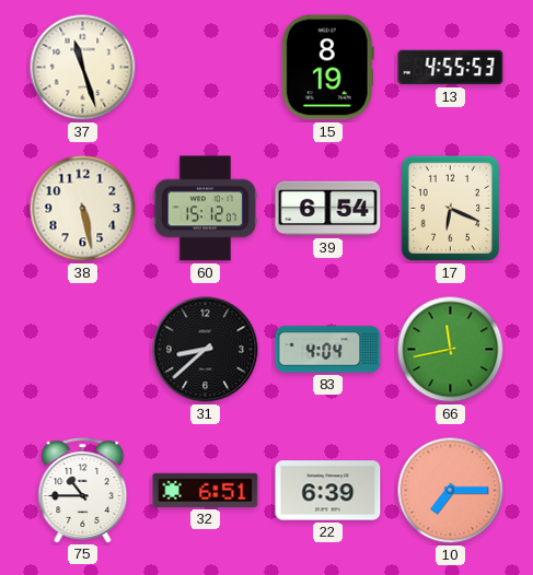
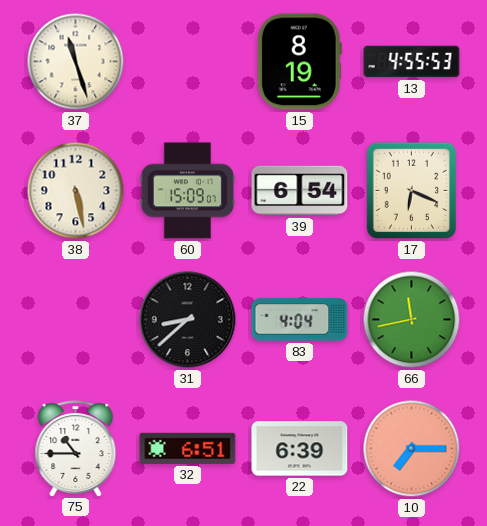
60: 15:12 -> 15:09
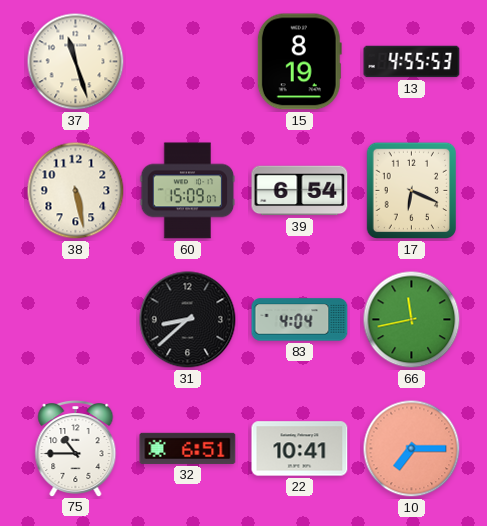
22: 6:39 -> 10:41
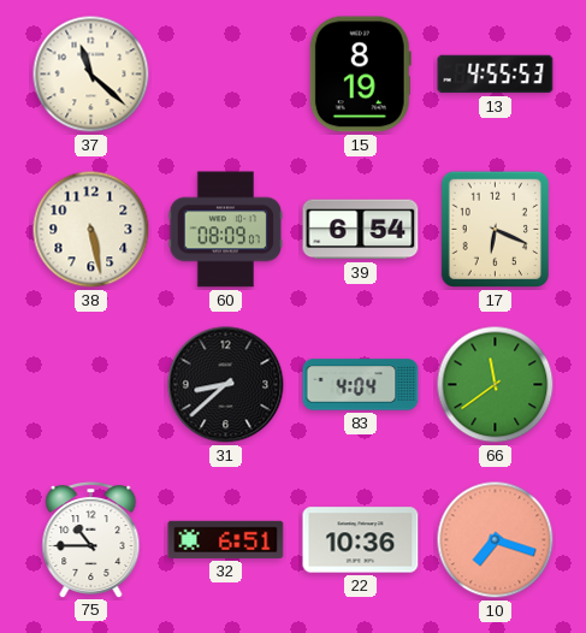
37: 11:27 -> 11:22
60: 15:09 -> 08:09
66: 11:43 -> 11:39
22: 10:41 -> 10:36
10: 7:15 -> 7:18
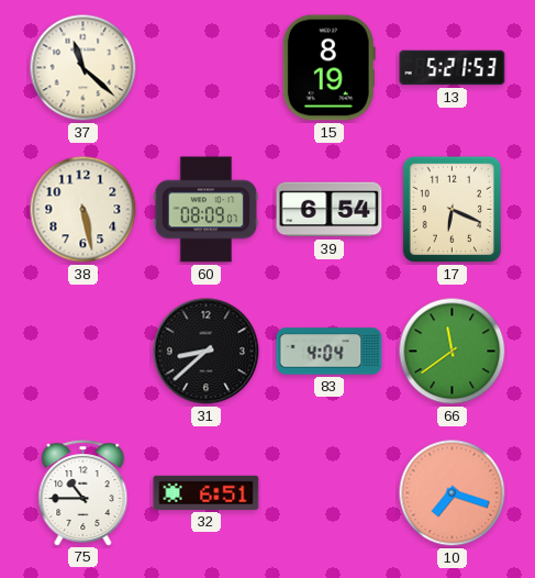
13: 4:55 -> 5:21
22: 10:36 -> none
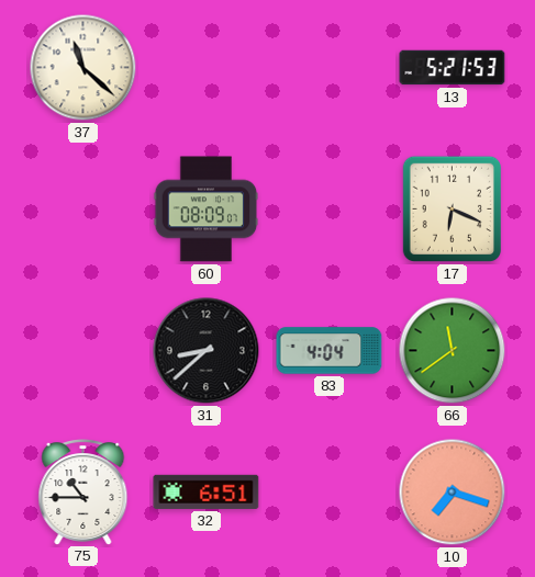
15: 8:19 -> none
38: 5:28 -> none
39: 6:54 -> none
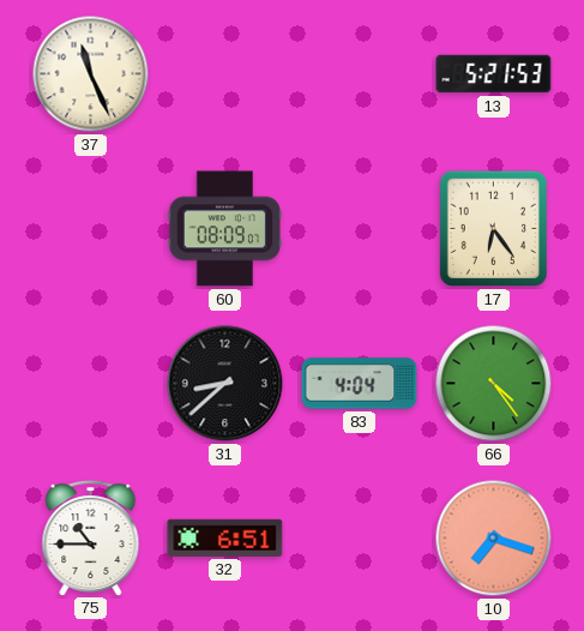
37: 11:22 -> 11:26
17: 6:19 -> 6:24
66: 11:39 -> 4:24
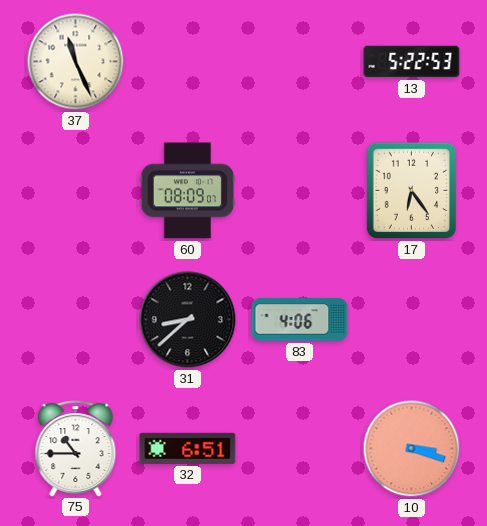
13: 5:21 -> 5:22
83: 4:04 -> 4:06
66: 4:24 -> none
10: 7:18 -> 3:18
